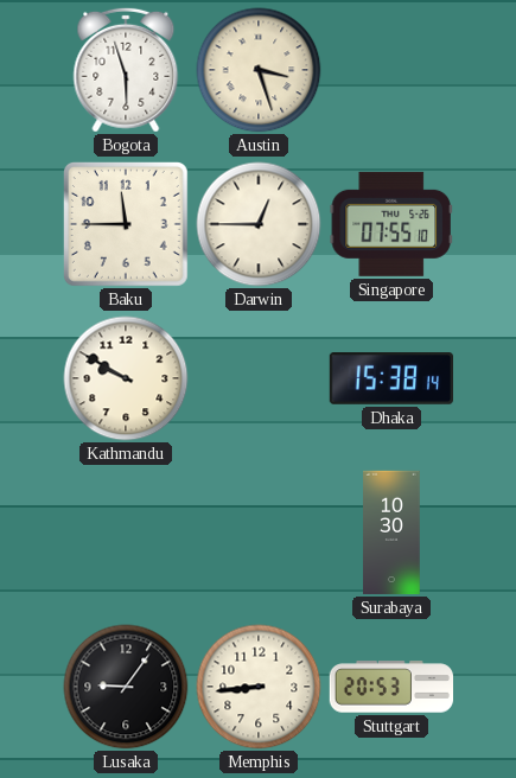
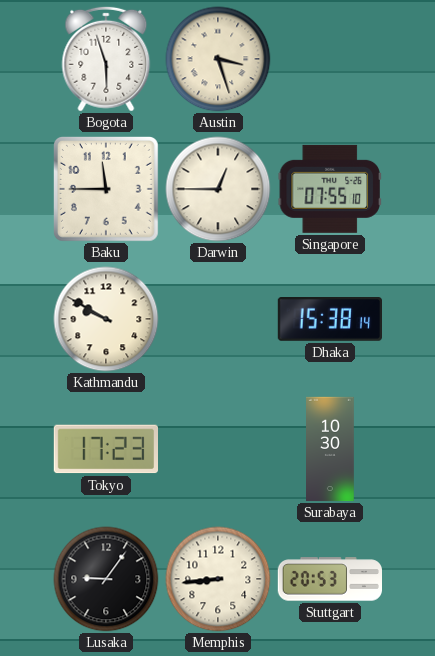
Tokyo: none -> 17:23
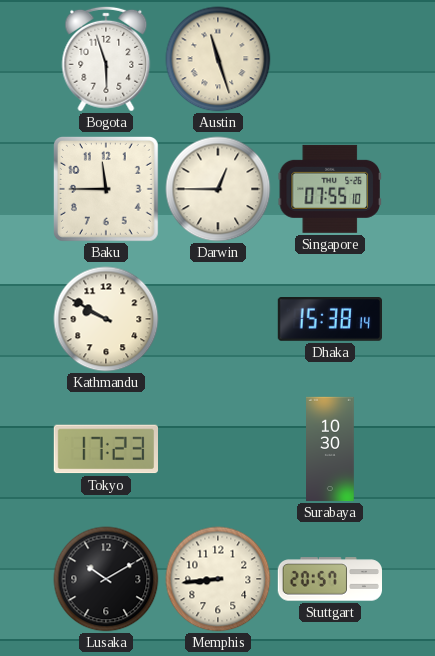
Austin: 3:27 -> 11:27
Lusaka: 9:06 -> 10:10
Stuttgart: 20:53 -> 20:57
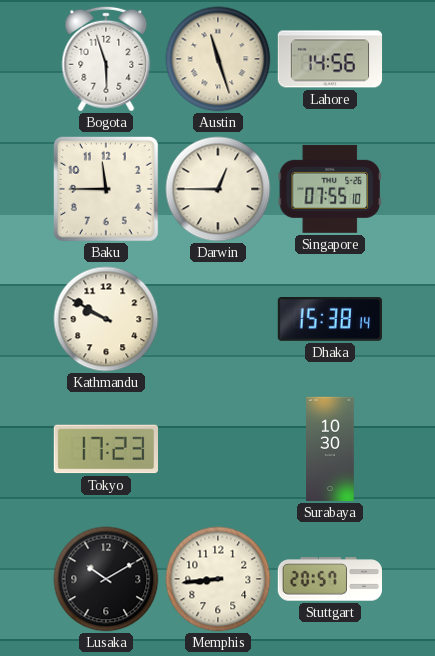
Lahore: none -> 14:56
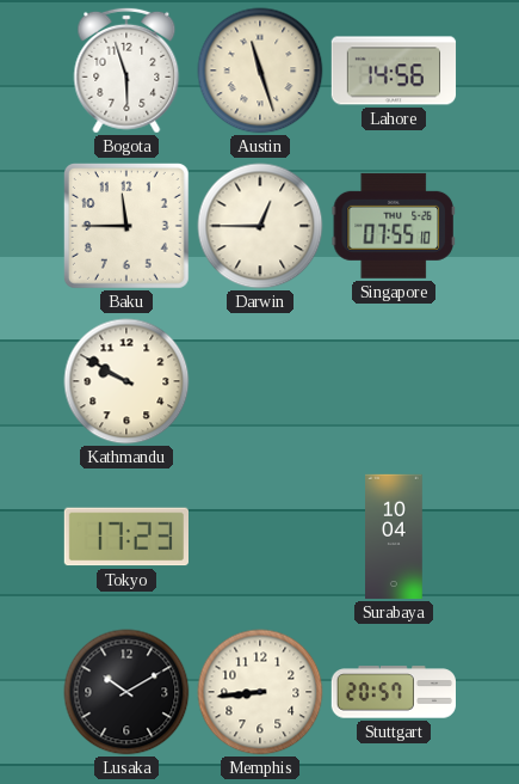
Dhaka: 15:38 -> none
Surabaya: 10:30 -> 10:04
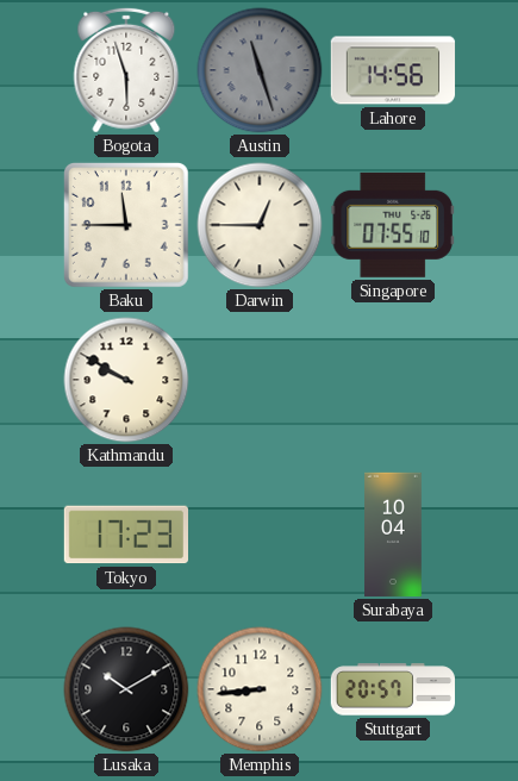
Austin dial: cream -> grey
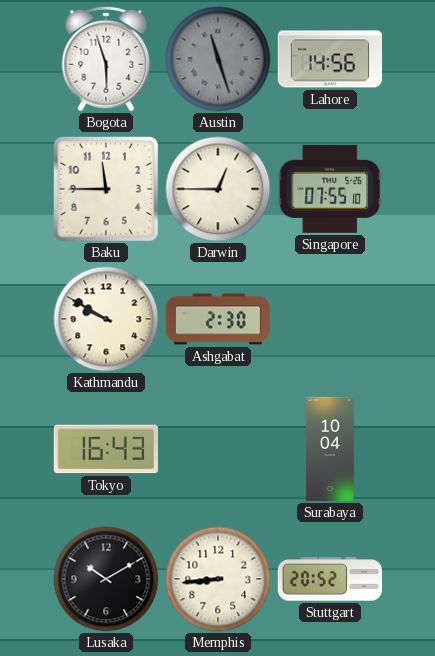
Ashgabat: none -> 2:30
Tokyo: 17:23 -> 16:43
Stuttgart: 20:57 -> 20:52
